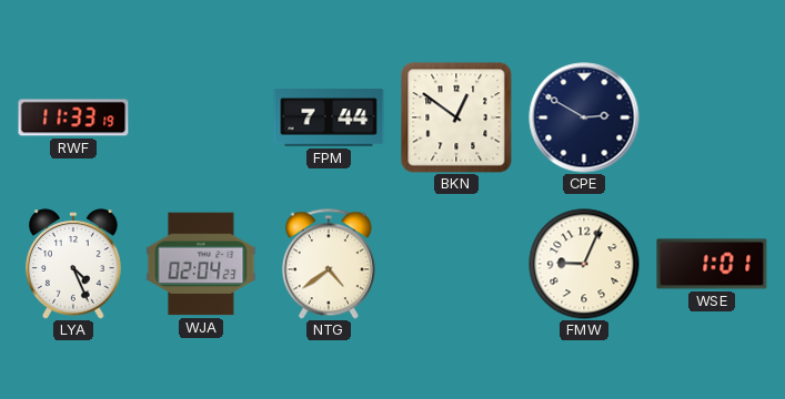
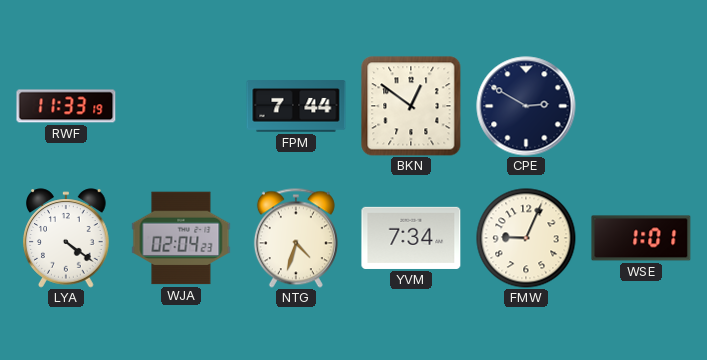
LYA: 4:26 -> 4:21
NTG: 4:39 -> 4:33
YVM: none -> 7:34
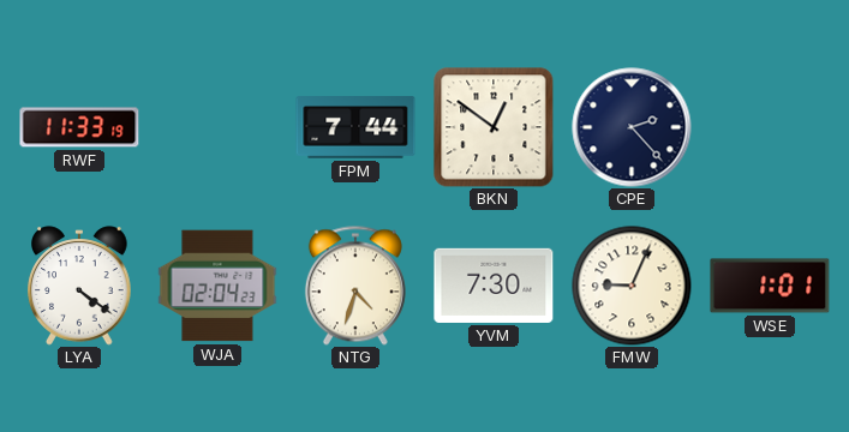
CPE: 2:50 -> 2:23
YVM: 7:34 -> 7:30
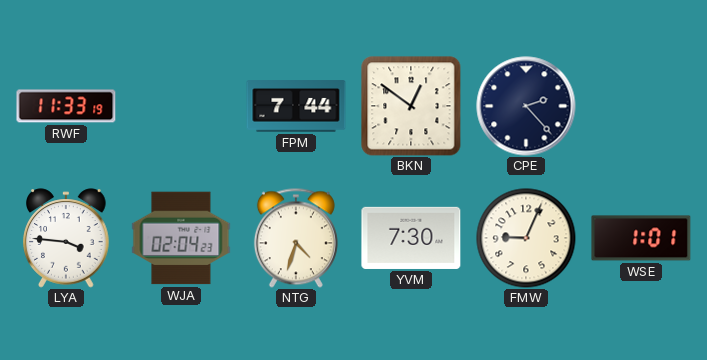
LYA: 4:21 -> 3:46
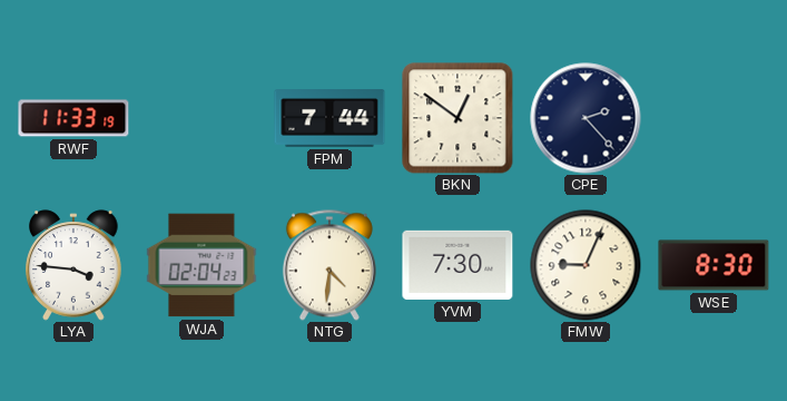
NTG: 4:33 -> 4:31
WSE: 1:01 -> 8:30
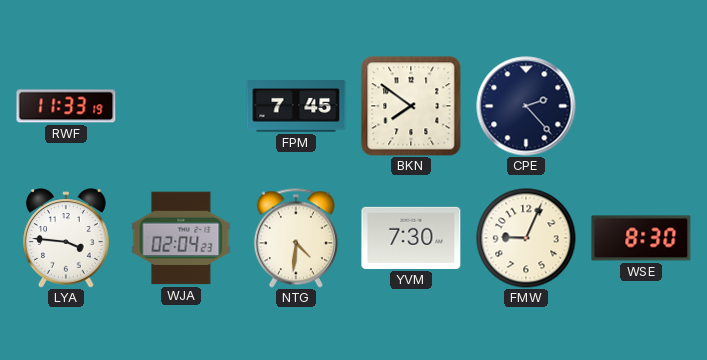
FPM: 7:44 -> 7:45
BKN: 12:51 -> 7:51
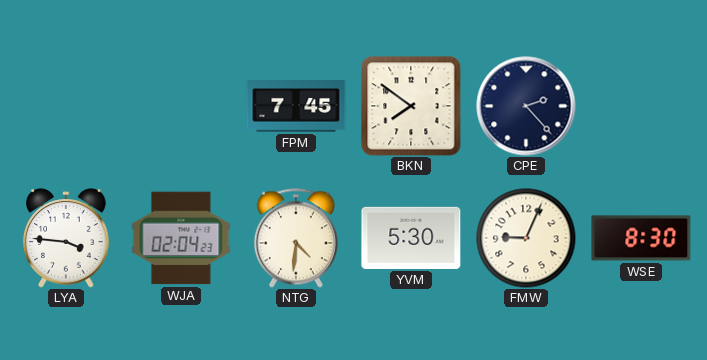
RWF: 11:33 -> none
YVM: 7:30 -> 5:30
